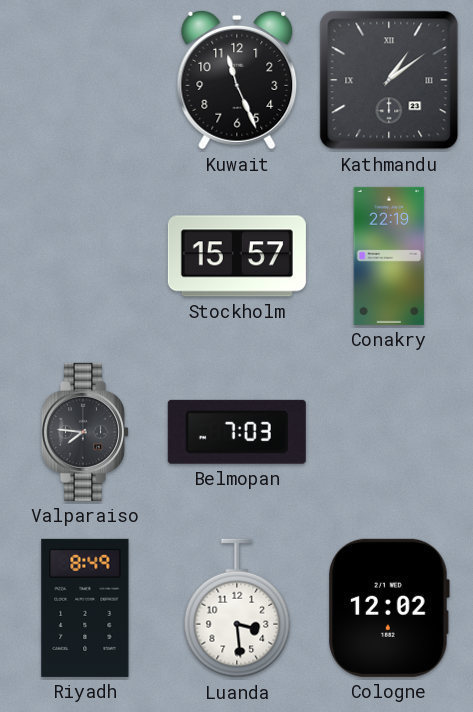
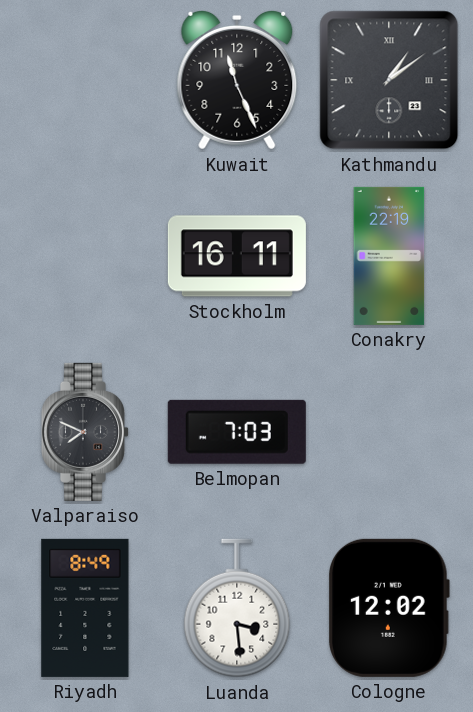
Stockholm: 15:57 -> 16:11
Valparaiso: 7:46 -> 7:49
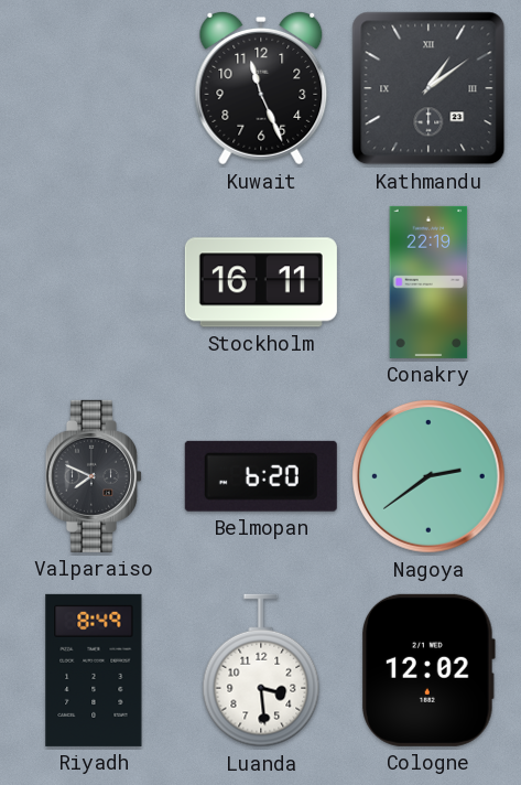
Belmopan: 7:03 -> 6:20
Nagoya: none -> 2:39
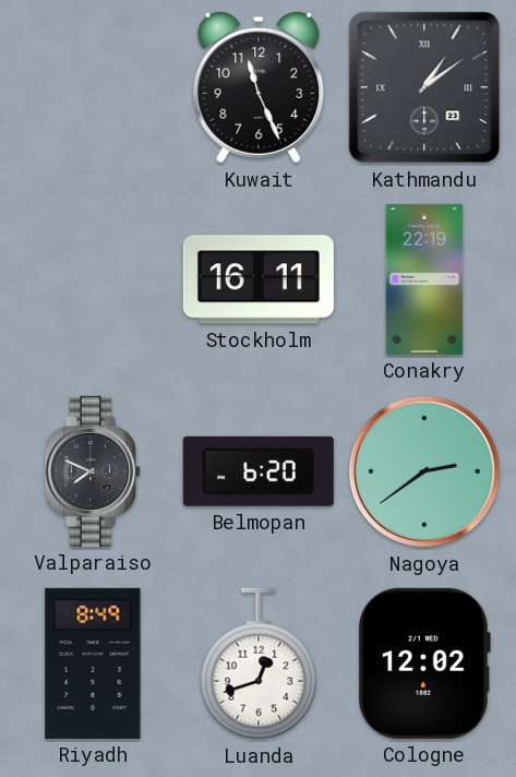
Luanda: 3:29 -> 12:42
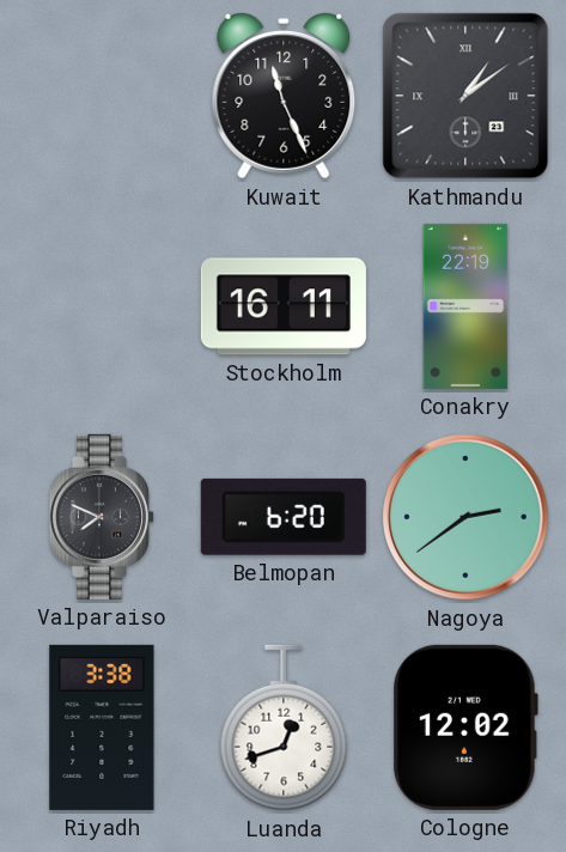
Riyadh: 8:49 -> 3:38
